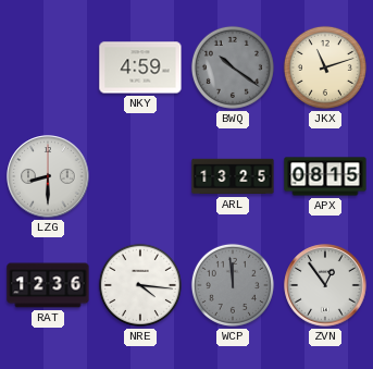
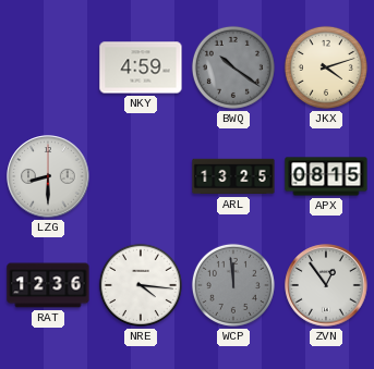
JKX: 11:12 -> 4:12
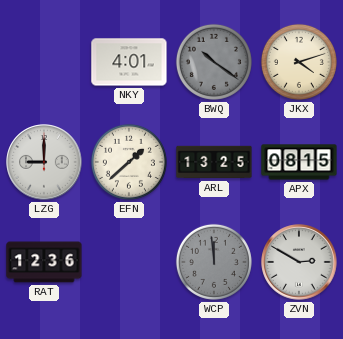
NKY: 4:59 -> 4:01
LZG: 8:30 -> 9:00
EFN: none -> 1:38
NRE: 4:16 -> none
ZVN: 12:54 -> 2:50
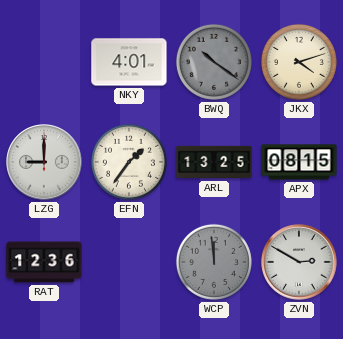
EFN: 1:38 -> 1:36
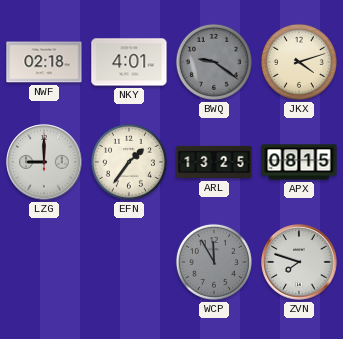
NWF: none -> 02:18
BWQ: 10:21 -> 9:21
RAT: 12:36 -> none
WCP: 11:59 -> 11:55
ZVN: 2:50 -> 7:48
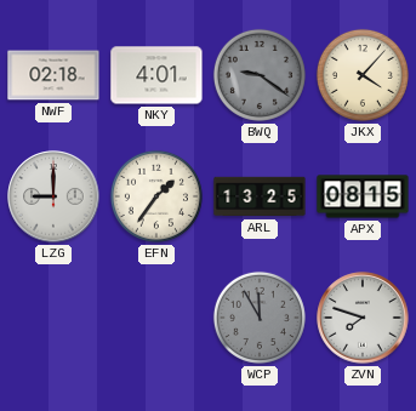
JKX: 4:12 -> 4:07
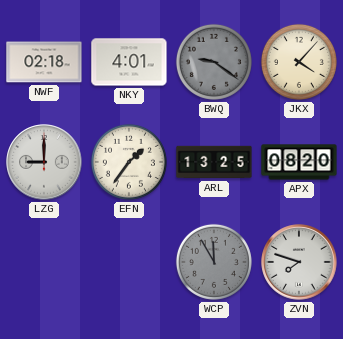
APX: 08:15 -> 08:20
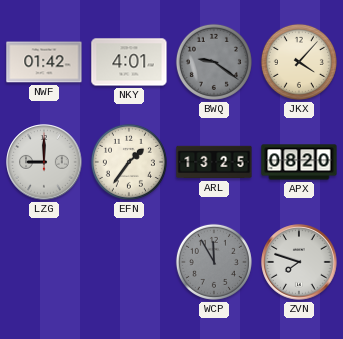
NWF: 02:18 -> 01:42
